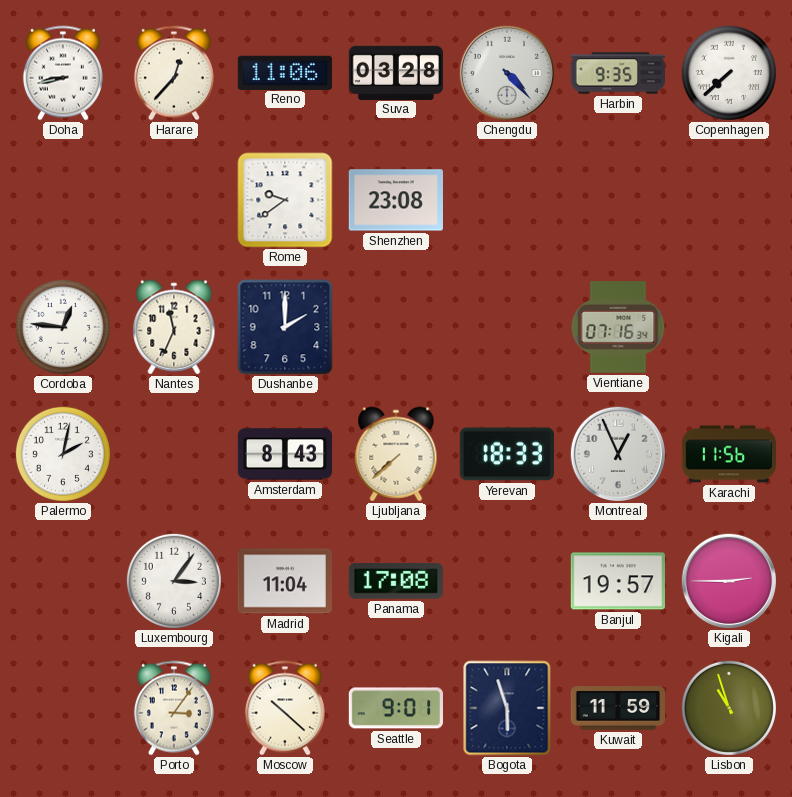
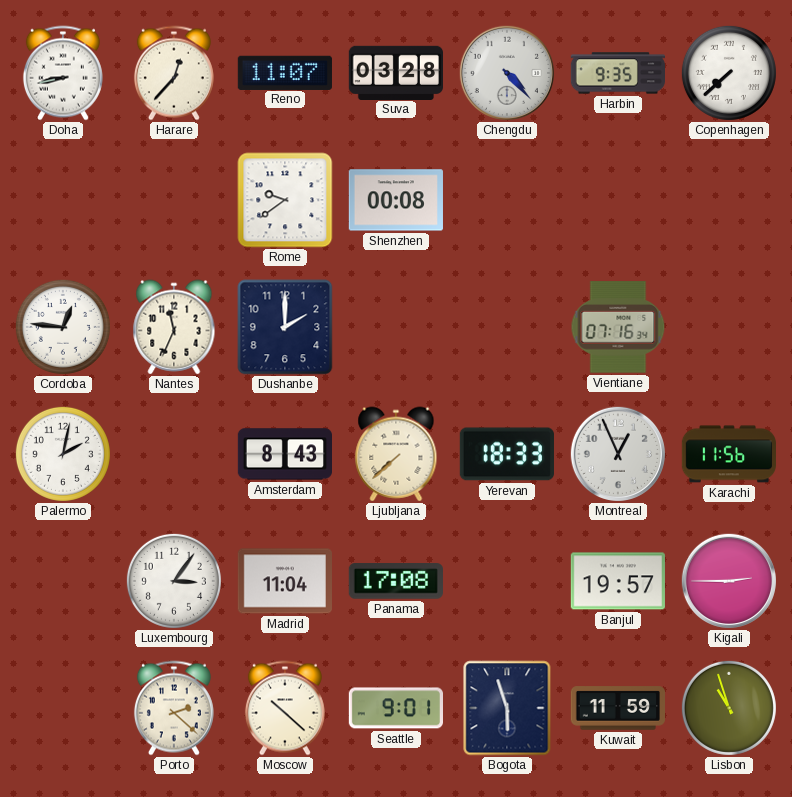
Reno: 11:06 -> 11:07
Shenzhen: 23:08 -> 00:08
Porto: 3:06 -> 2:22
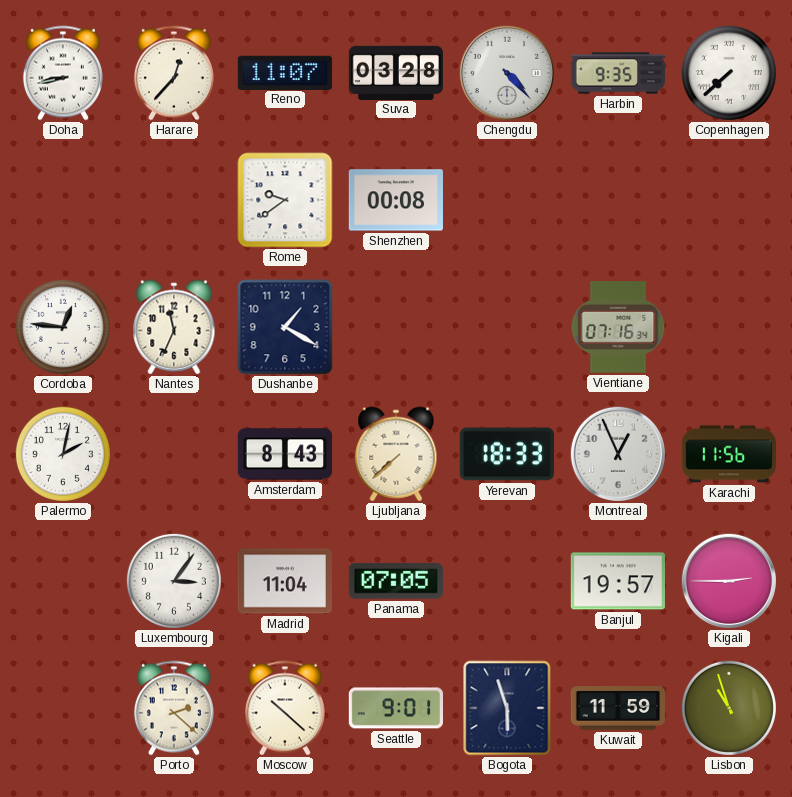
Dushanbe: 2:00 -> 1:20
Panama: 17:08 -> 07:05
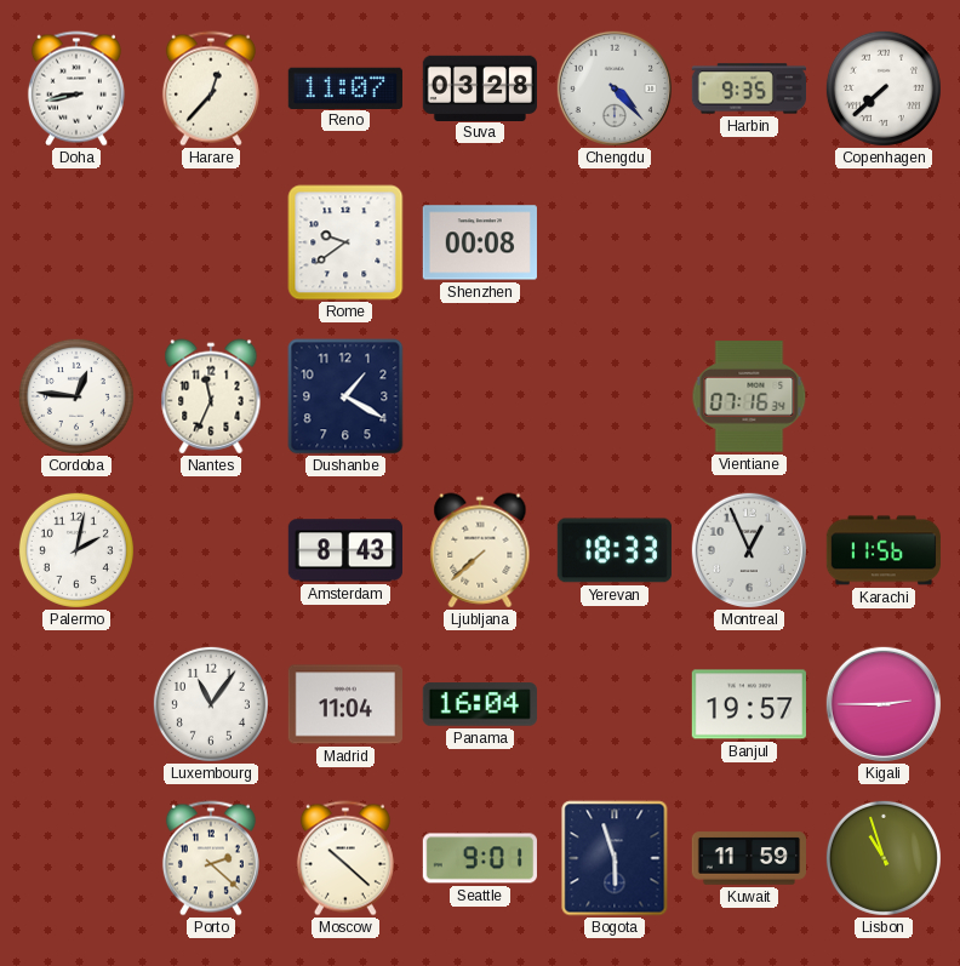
Luxembourg: 3:06 -> 11:06
Panama: 07:05 -> 16:04
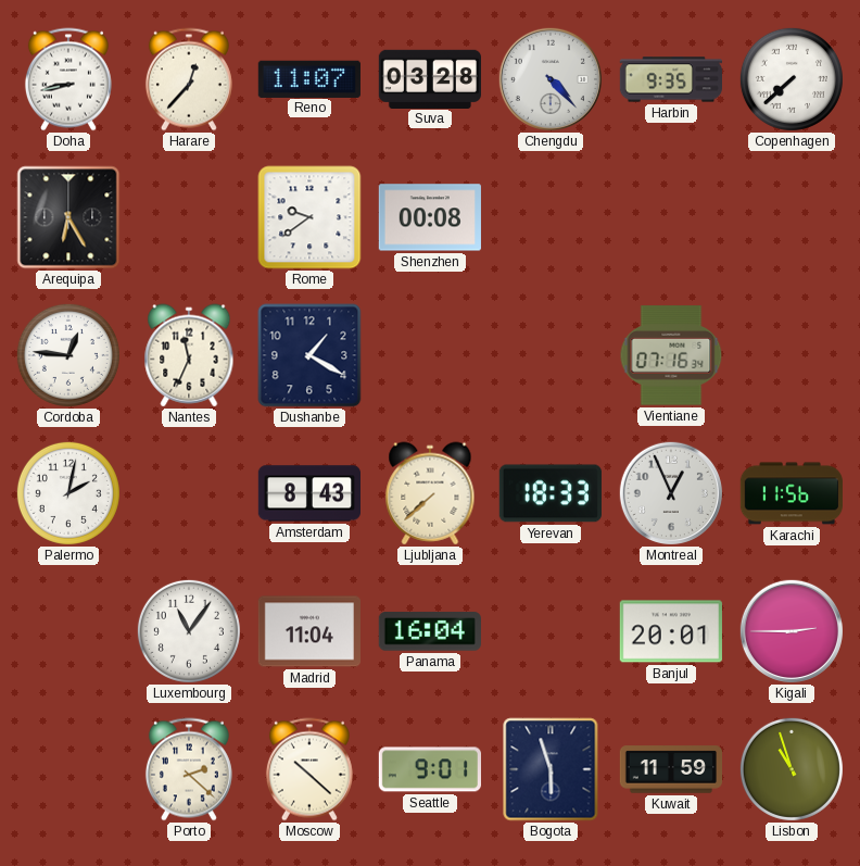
Arequipa: none -> 6:25
Banjul: 19:57 -> 20:01
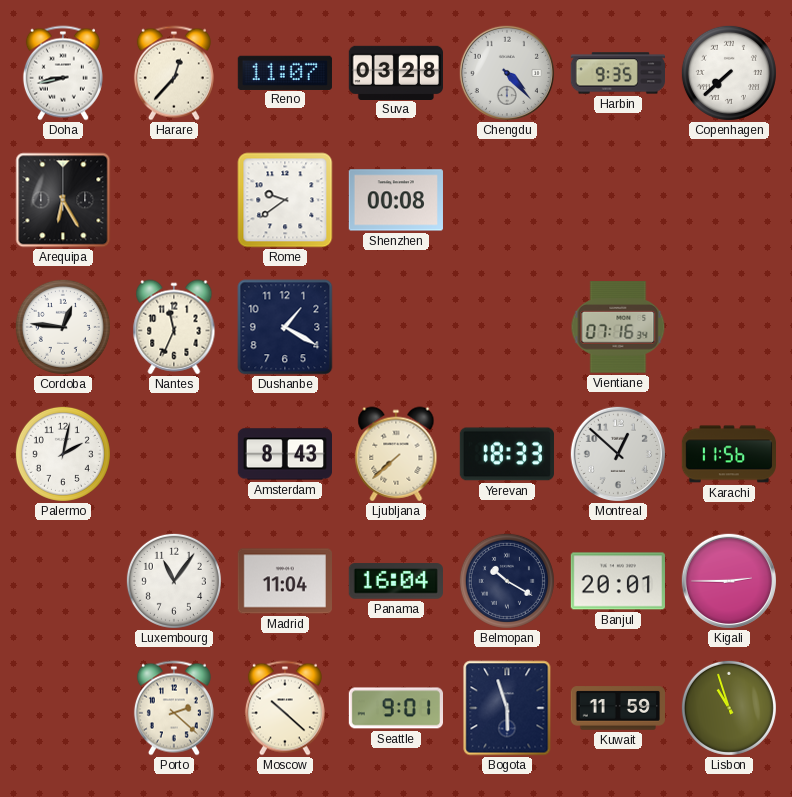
Montreal: 12:56 -> 12:52
Belmopan: none -> 10:20
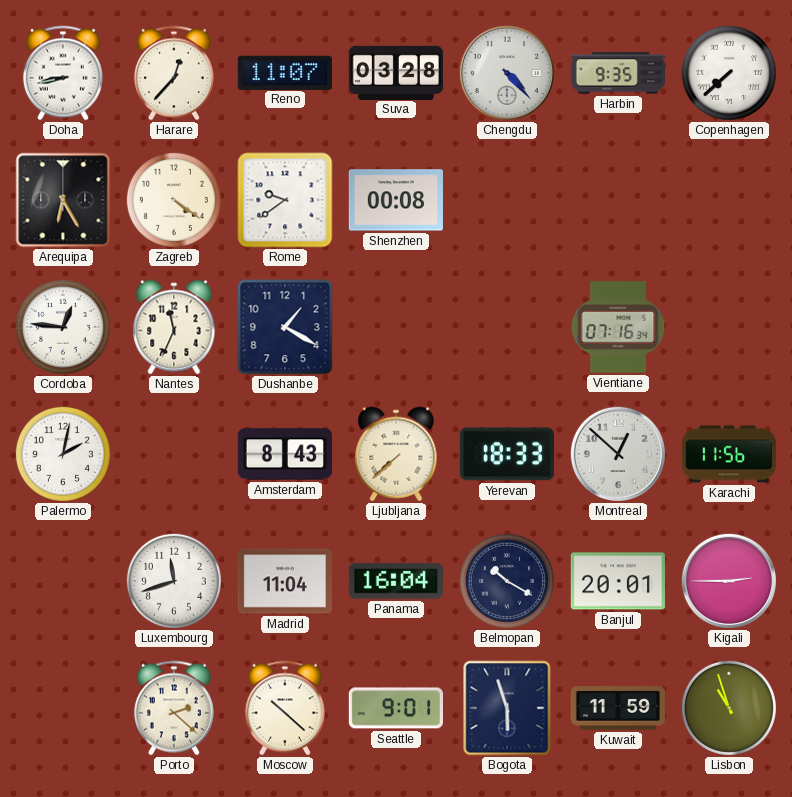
Zagreb: none -> 4:21
Luxembourg: 11:06 -> 11:42
